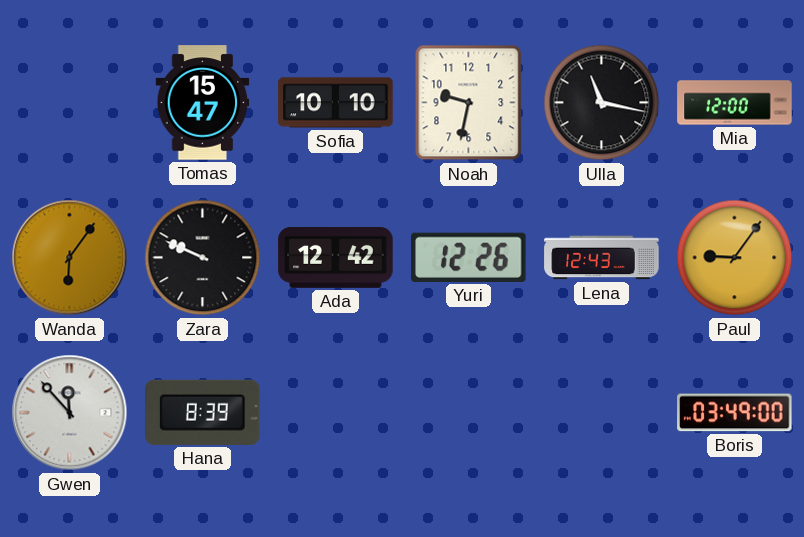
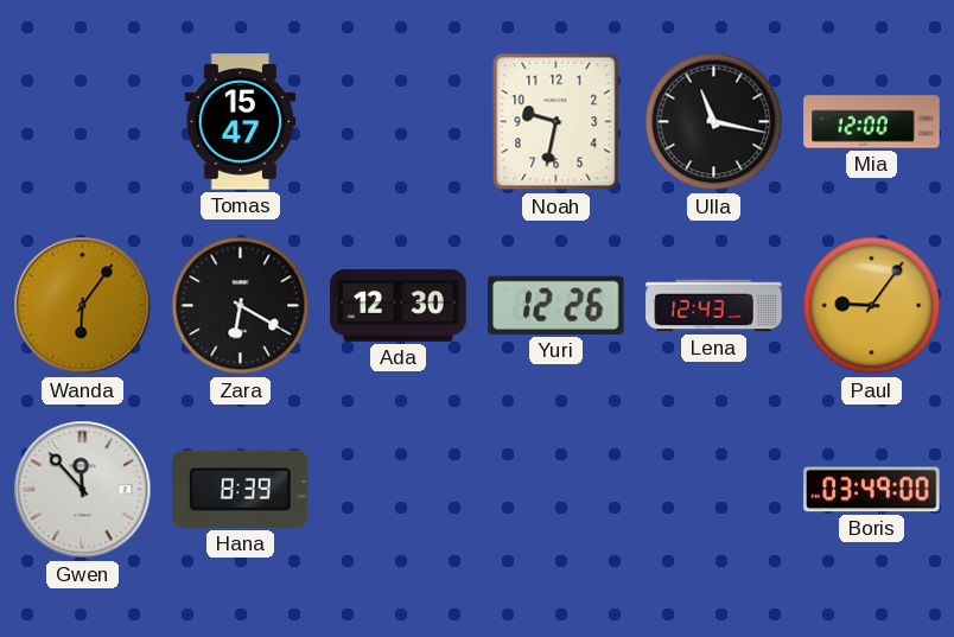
Sofia: 10:10 -> none
Zara: 9:49 -> 6:20
Ada: 12:42 -> 12:30
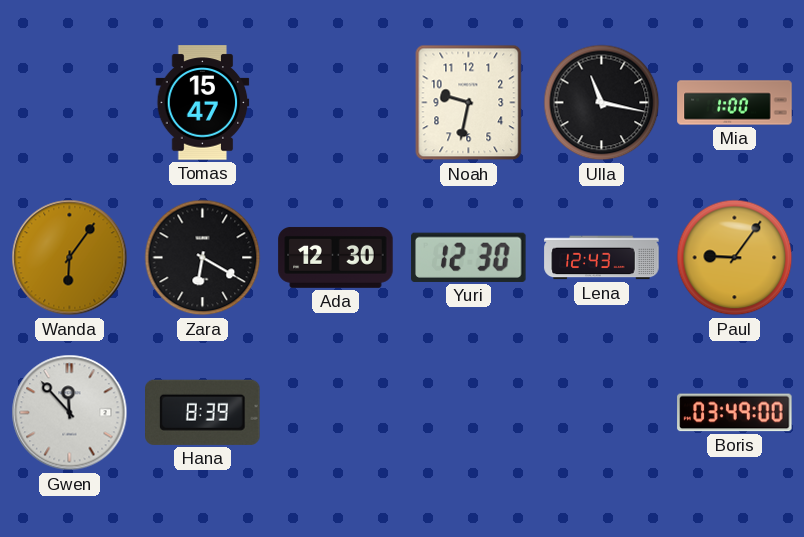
Mia: 12:00 -> 1:00
Yuri: 12:26 -> 12:30
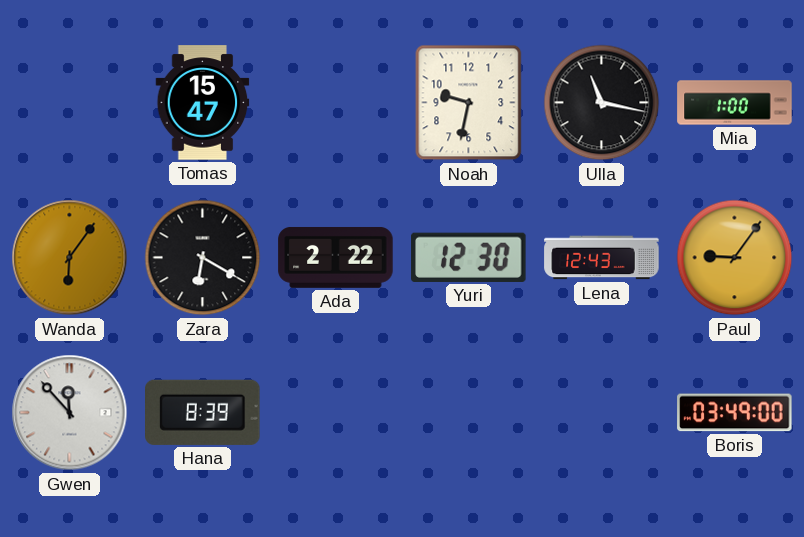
Ada: 12:30 -> 2:22
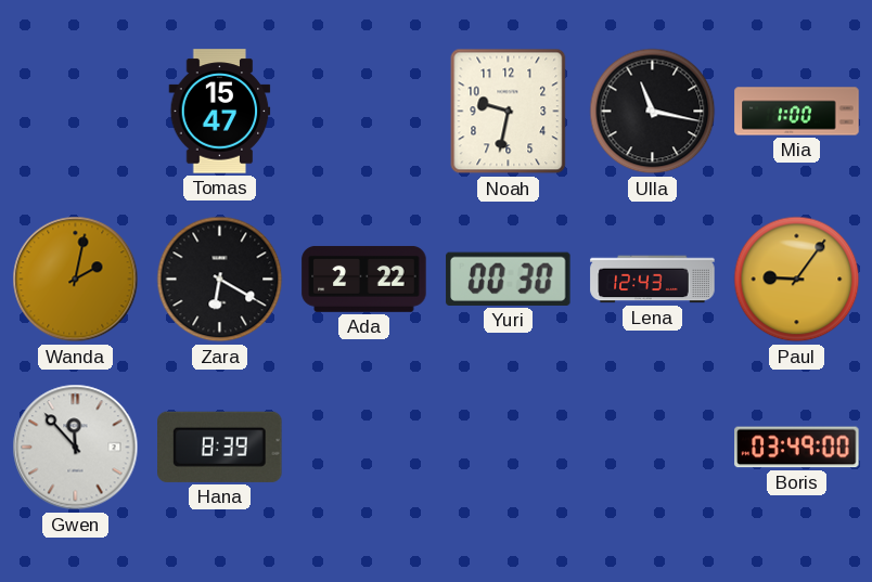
Wanda: 6:06 -> 2:02
Yuri: 12:30 -> 00:30
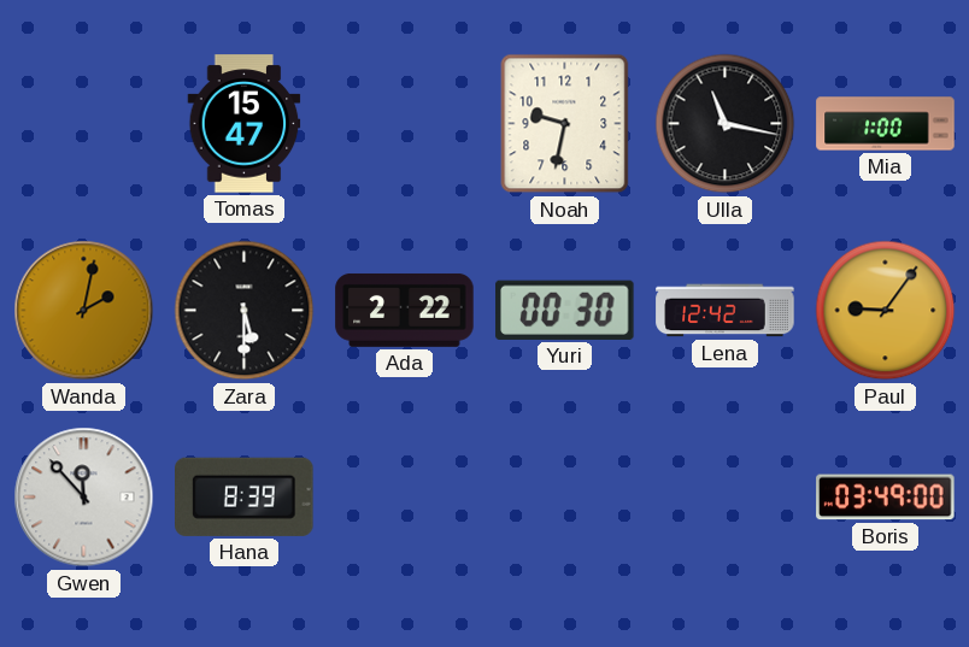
Zara: 6:20 -> 5:30
Lena: 12:43 -> 12:42
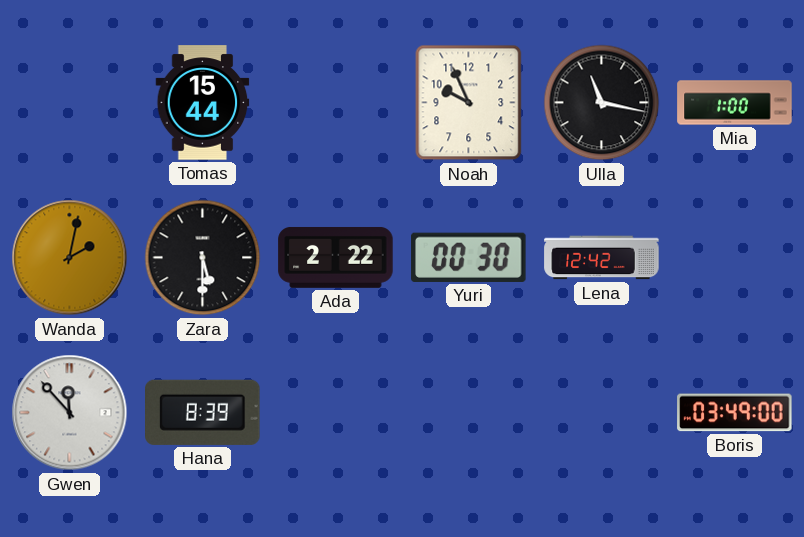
Tomas: 15:47 -> 15:44
Noah: 9:32 -> 9:56
Paul: 9:06 -> none
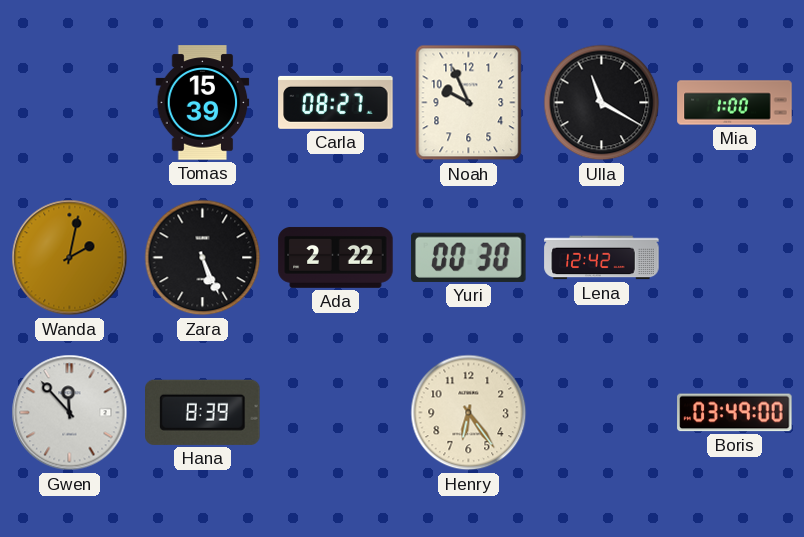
Tomas: 15:44 -> 15:39
Carla: none -> 08:27
Ulla: 11:17 -> 11:20
Zara: 5:30 -> 5:26
Henry: none -> 6:24
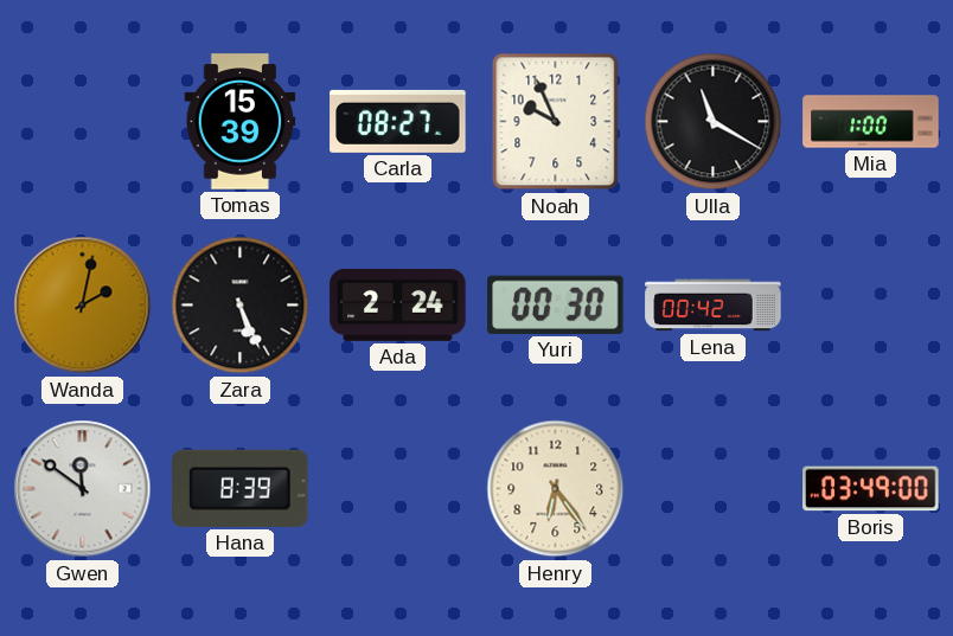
Ada: 2:22 -> 2:24
Lena: 12:42 -> 00:42
Gwen: 11:53 -> 11:51
